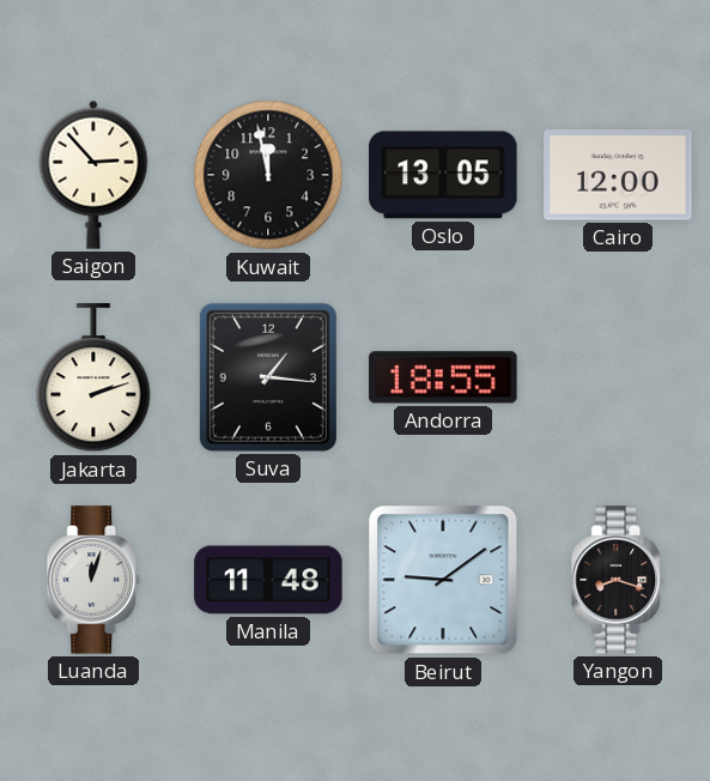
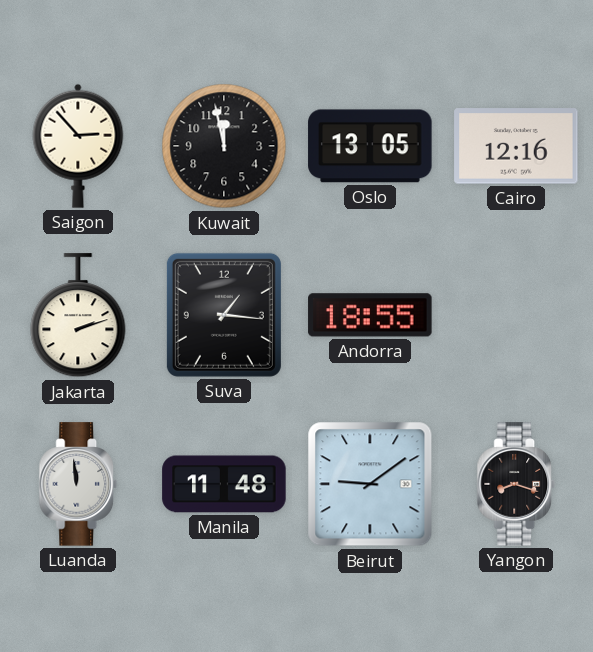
Cairo: 12:00 -> 12:16
Luanda: 12:03 -> 11:59
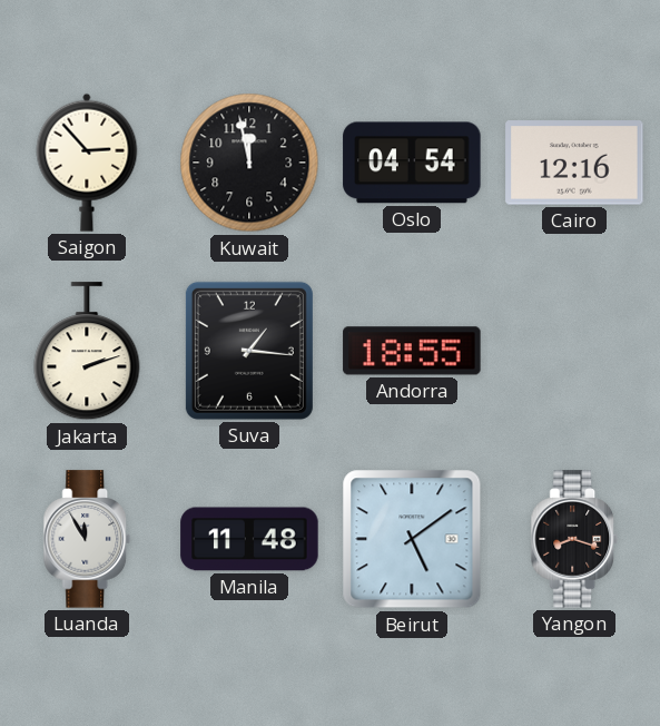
Oslo: 13:05 -> 04:54
Luanda: 11:59 -> 11:55
Beirut: 9:09 -> 5:09
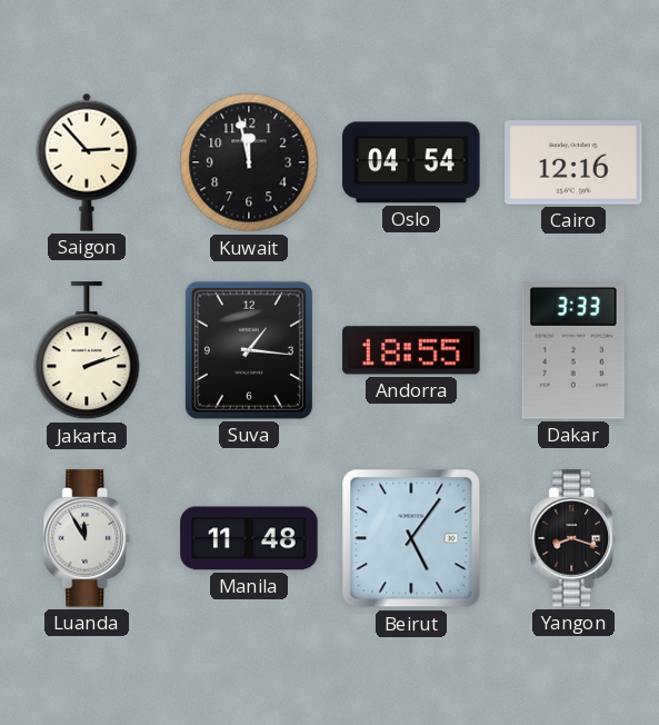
Dakar: none -> 3:33
Beirut: 5:09 -> 5:06
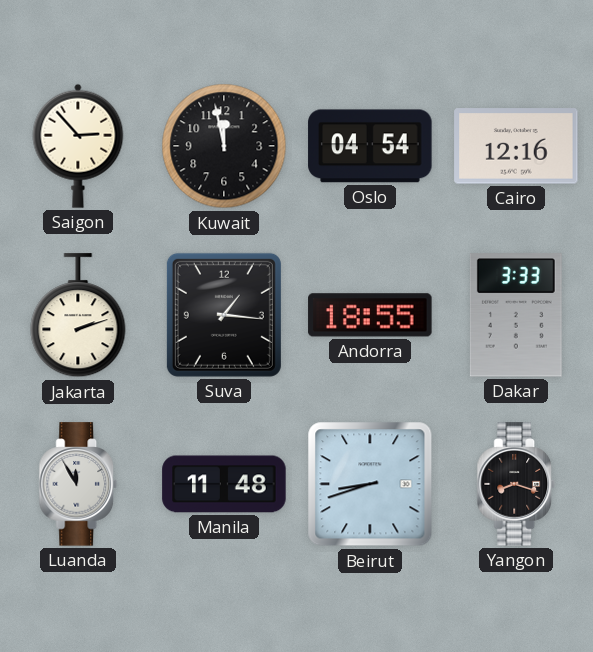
Beirut: 5:06 -> 8:42
